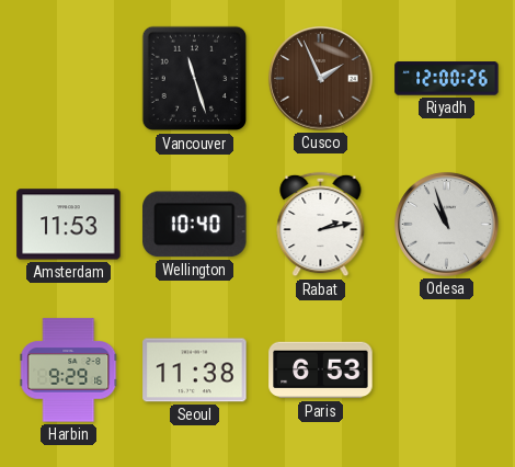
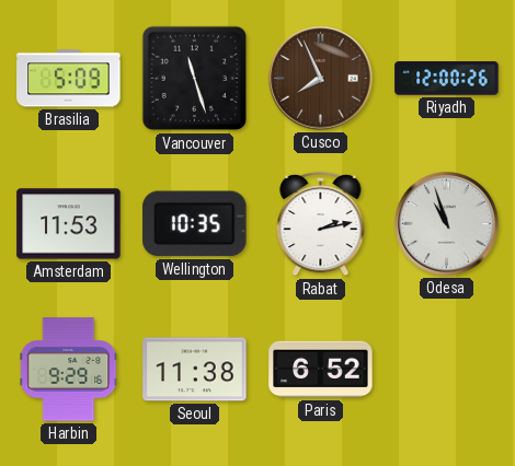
Brasilia: none -> 5:09
Cusco: 1:56 -> 7:56
Wellington: 10:40 -> 10:35
Paris: 6:53 -> 6:52
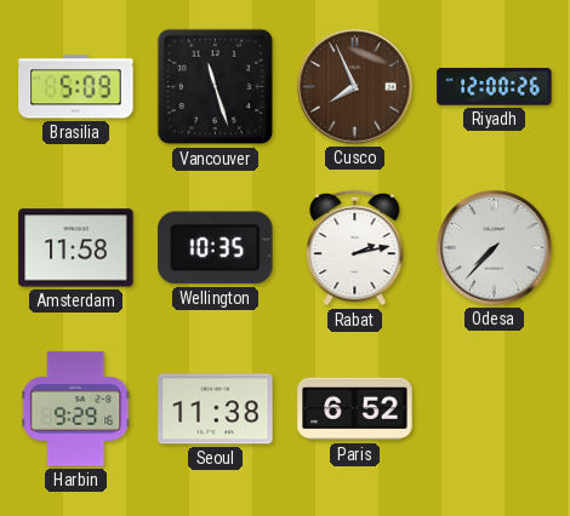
Amsterdam: 11:53 -> 11:58
Odesa: 10:57 -> 7:37
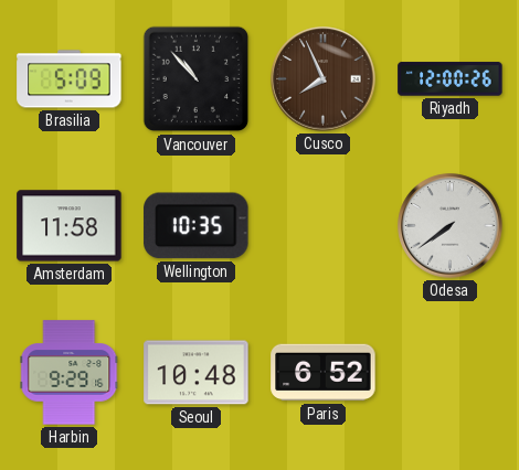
Vancouver: 11:27 -> 10:53
Rabat: 2:13 -> none
Odesa: 7:37 -> 7:39
Seoul: 11:38 -> 10:48
